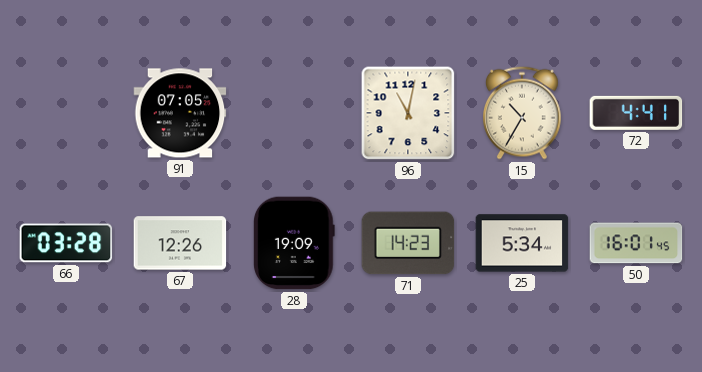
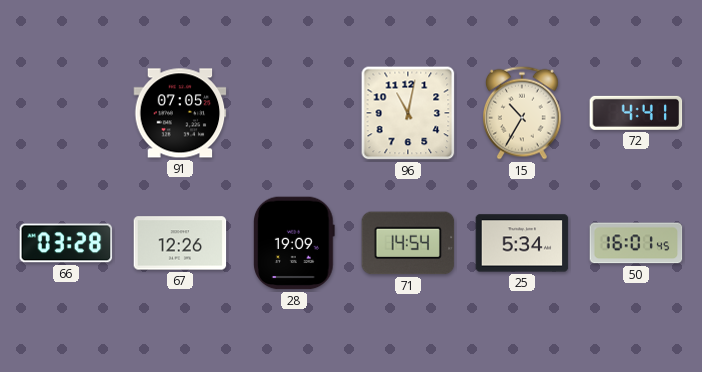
71: 14:23 -> 14:54
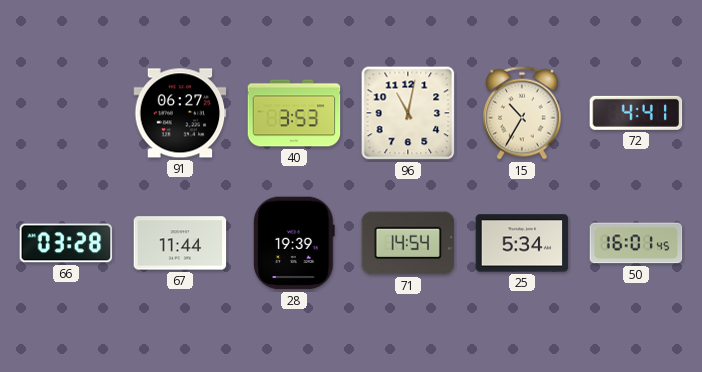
91: 07:05 -> 06:27
40: none -> 3:53
67: 12:26 -> 11:44
28: 19:09 -> 19:39
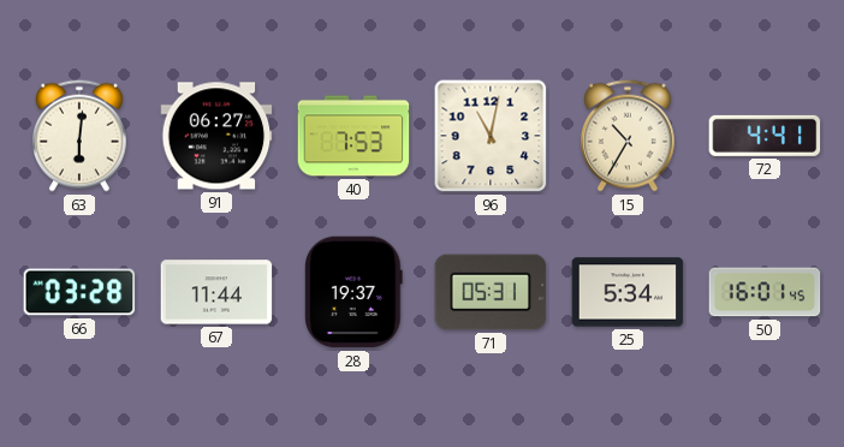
63: none -> 6:01
40: 3:53 -> 7:53
28: 19:39 -> 19:37
71: 14:54 -> 05:31
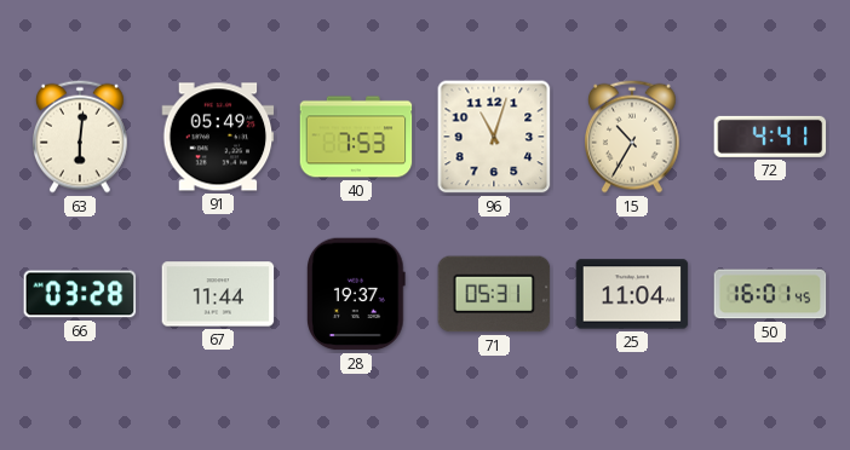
91: 06:27 -> 05:49
96: 11:02 -> 11:03
25: 5:34 -> 11:04
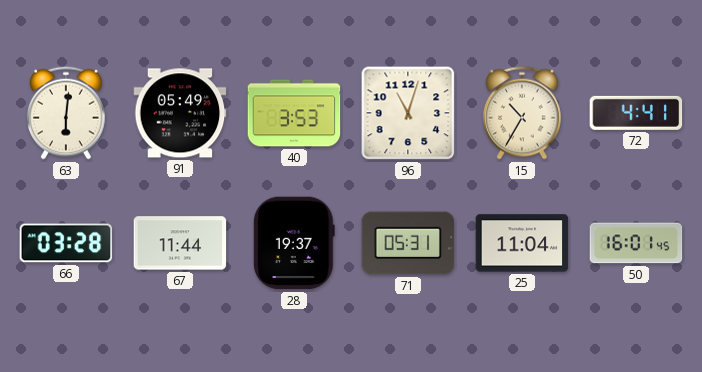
40: 7:53 -> 3:53
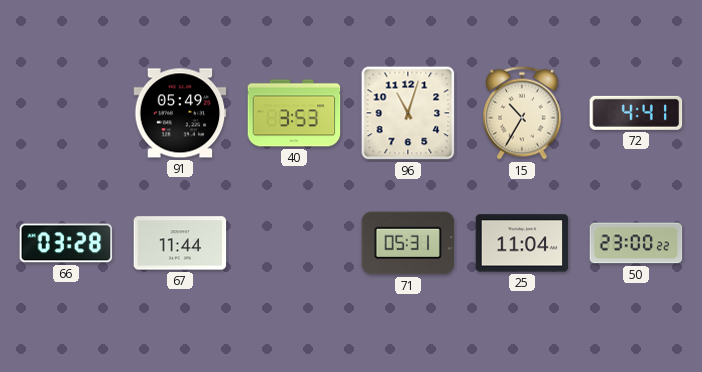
63: 6:01 -> none
28: 19:37 -> none
50: 16:01 -> 23:00
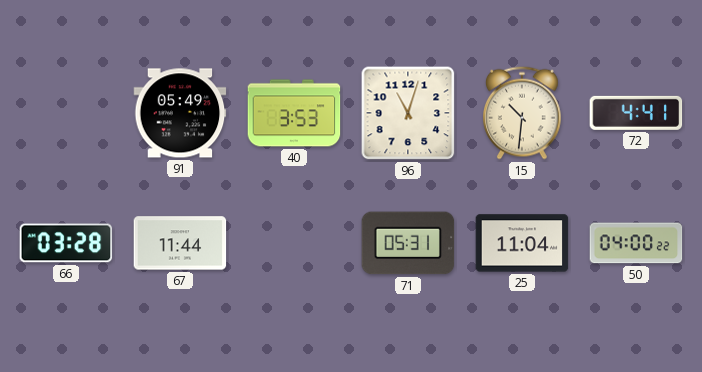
15: 10:35 -> 10:31
50: 23:00 -> 04:00
